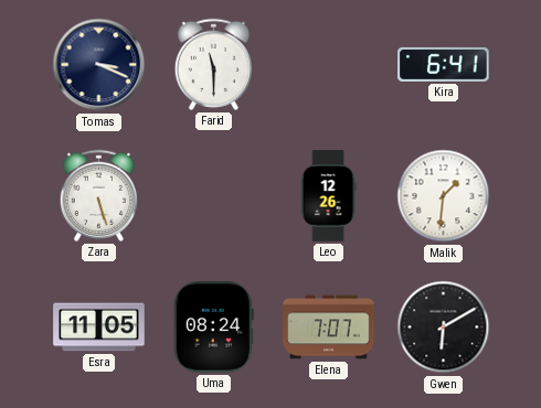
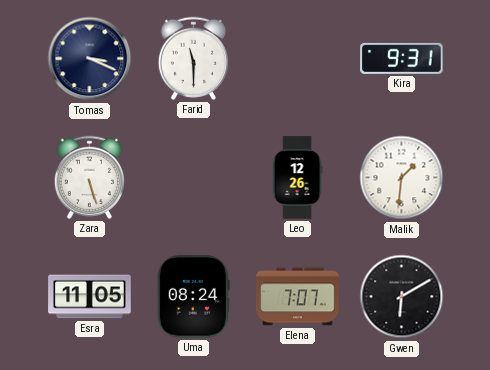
Kira: 6:41 -> 9:31
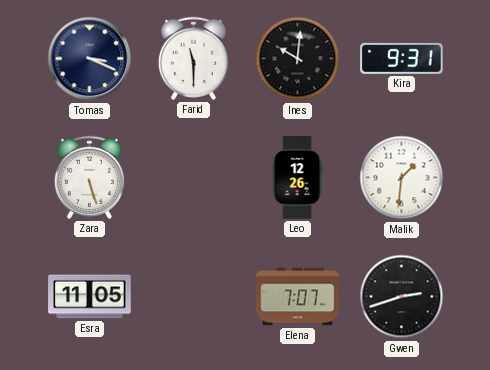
Ines: none -> 10:01
Uma: 08:24 -> none
Gwen: 6:10 -> 2:42
